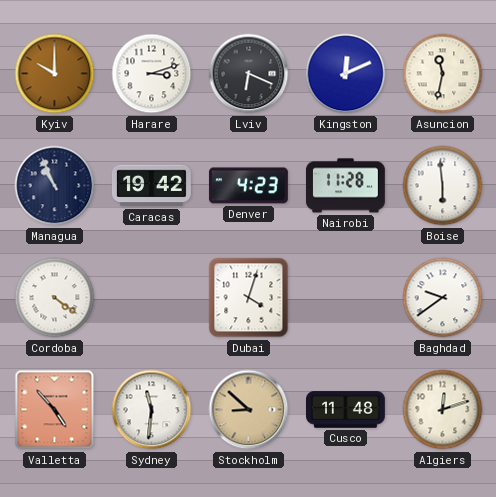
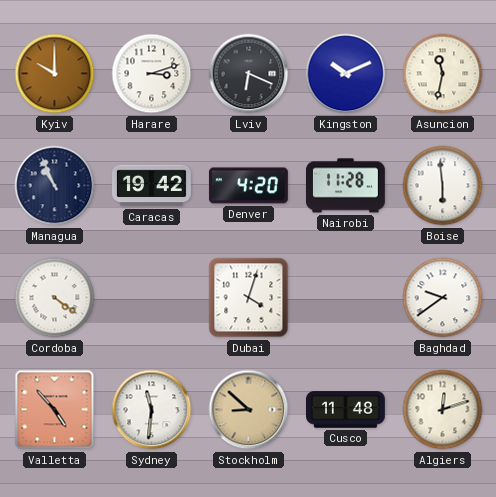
Kingston: 12:11 -> 10:11
Denver: 4:23 -> 4:20
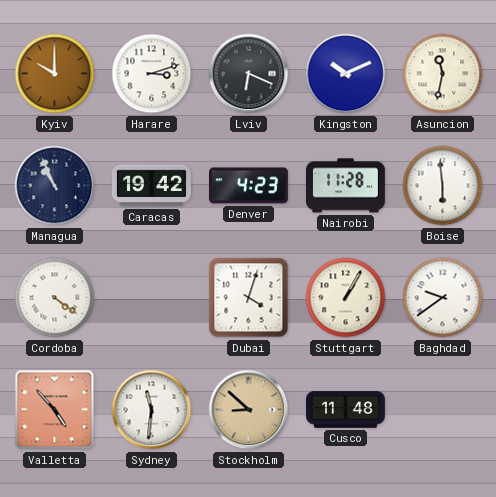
Denver: 4:20 -> 4:23
Stuttgart: none -> 1:05
Algiers: 12:12 -> none
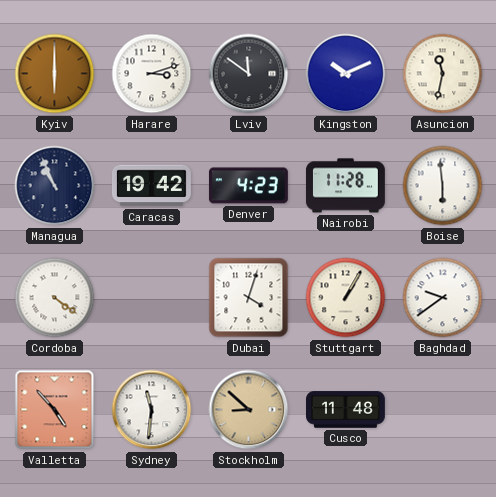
Kyiv: 10:00 -> 6:00
Lviv: 6:19 -> 11:51
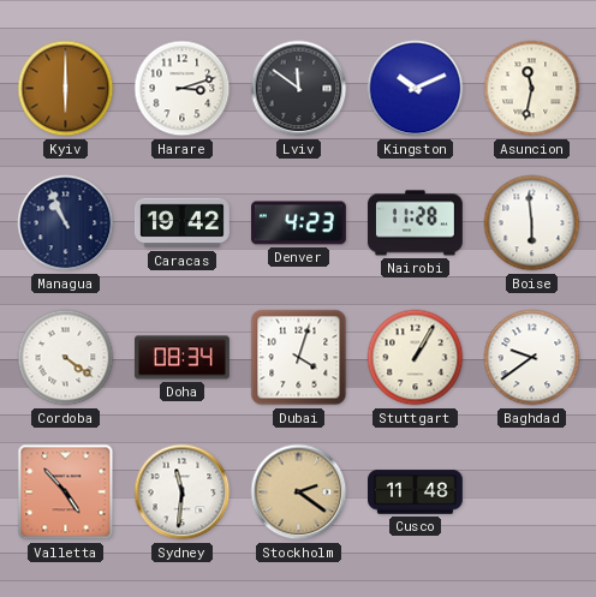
Doha: none -> 08:34
Stockholm: 8:52 -> 2:21
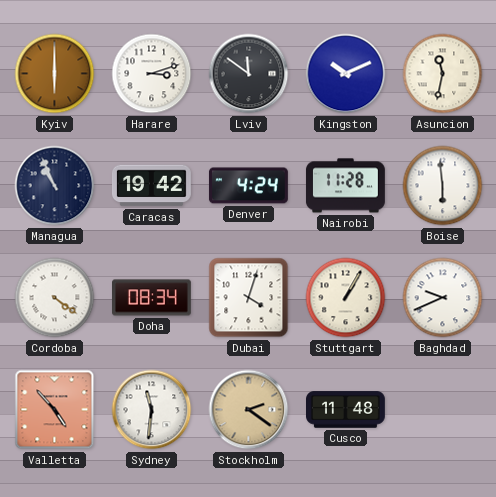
Denver: 4:23 -> 4:24
Baghdad: 9:39 -> 9:41
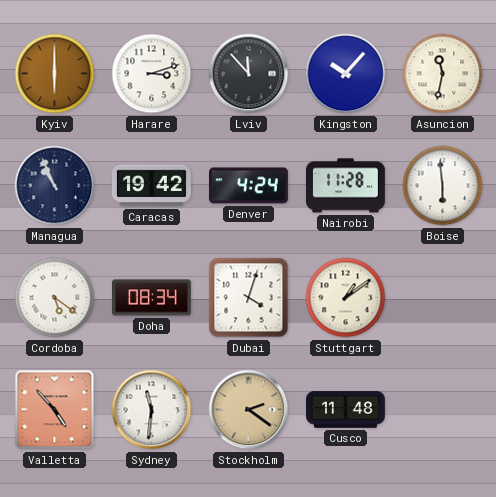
Lviv: 11:51 -> 11:53
Kingston: 10:11 -> 10:07
Cordoba: 4:21 -> 5:21
Stuttgart: 1:05 -> 1:09
Baghdad: 9:41 -> none
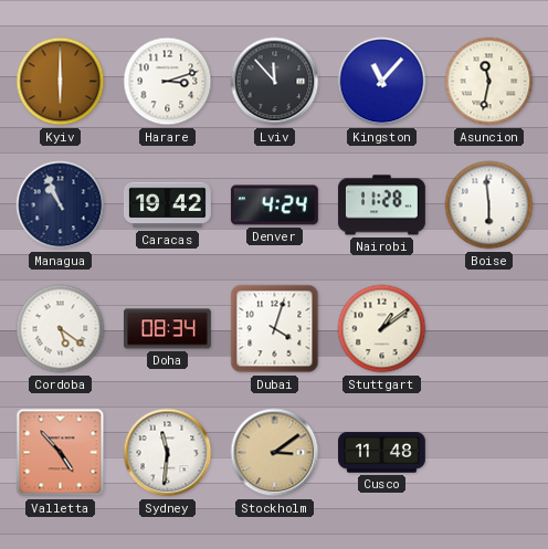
Kingston: 10:07 -> 11:07
Stockholm: 2:21 -> 3:09
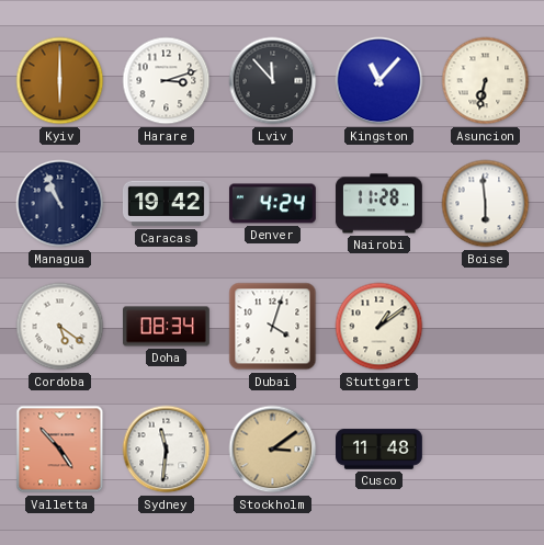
Asuncion: 11:32 -> 6:32
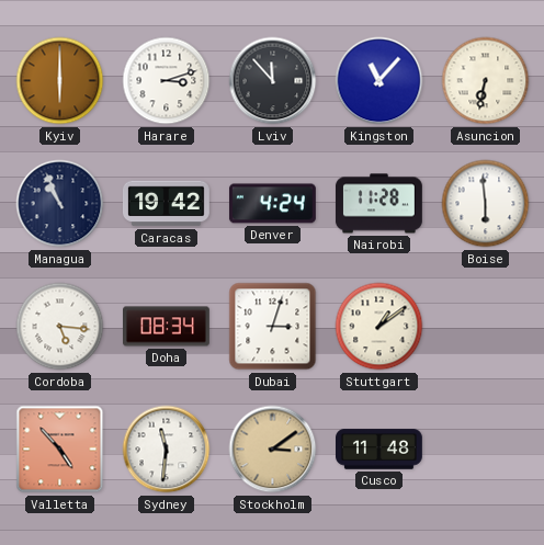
Cordoba: 5:21 -> 5:16
Dubai: 4:03 -> 3:03
